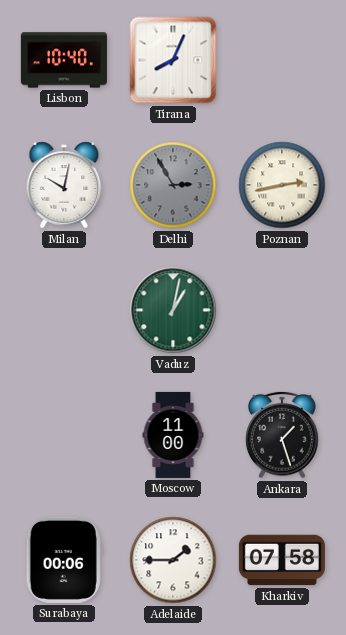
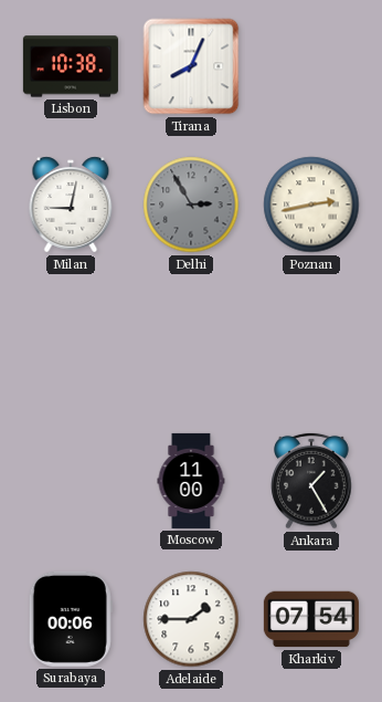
Lisbon: 10:40 -> 10:38
Milan: 10:02 -> 9:02
Vaduz: 1:02 -> none
Ankara: 1:27 -> 1:25
Kharkiv: 07:58 -> 07:54
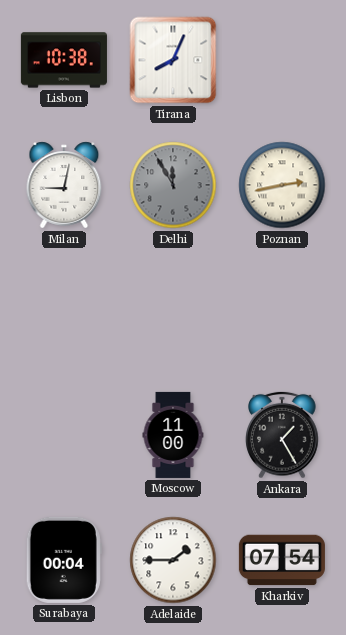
Delhi: 2:55 -> 11:55
Surabaya: 00:06 -> 00:04
